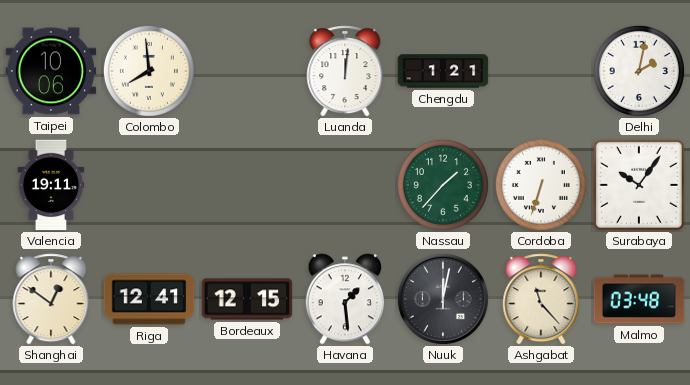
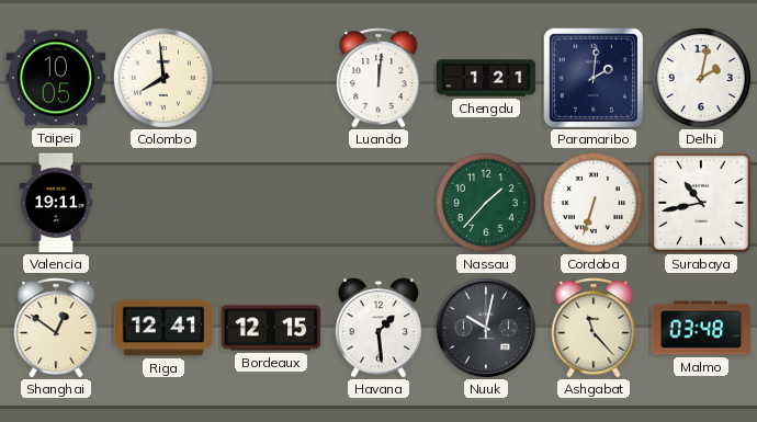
Taipei: 10:06 -> 10:05
Paramaribo: none -> 2:01
Surabaya: 10:06 -> 10:43
Nuuk: 12:02 -> 10:02
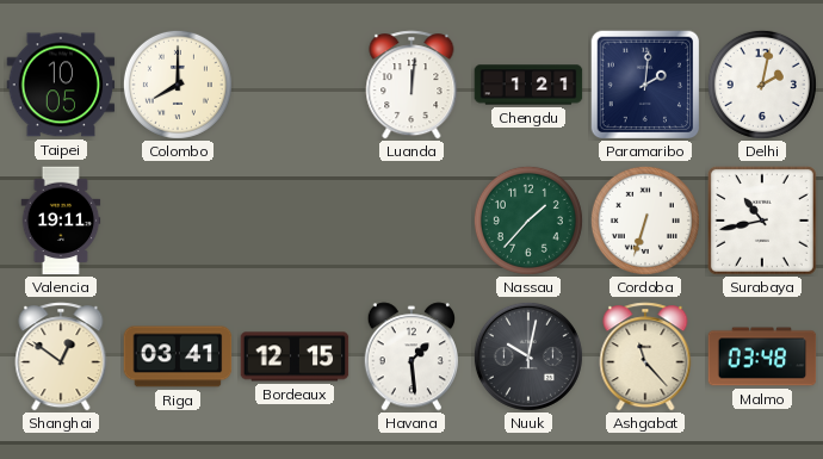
Colombo: 7:59 -> 8:00
Riga: 12:41 -> 03:41
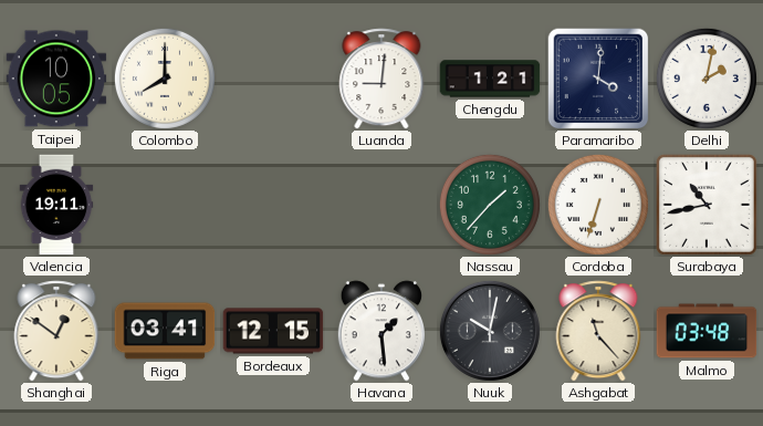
Luanda: 12:01 -> 9:01
Paramaribo: 2:01 -> 4:01
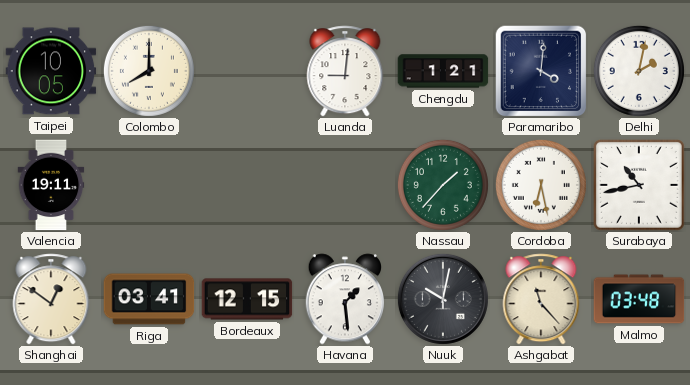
Cordoba: 6:33 -> 6:28
